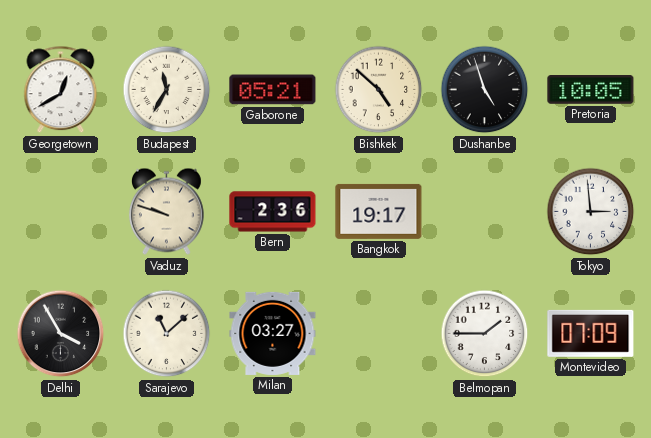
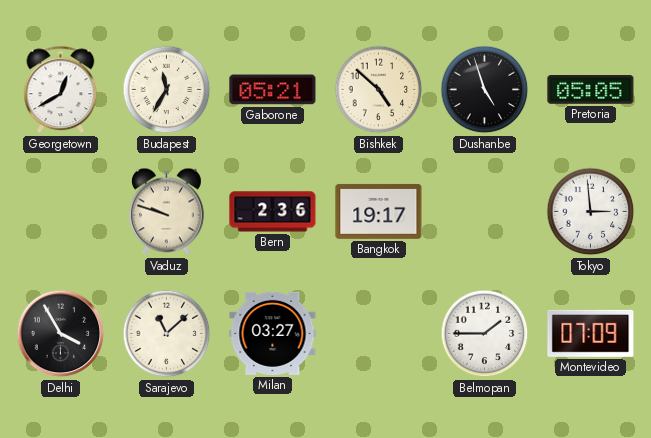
Pretoria: 10:05 -> 05:05
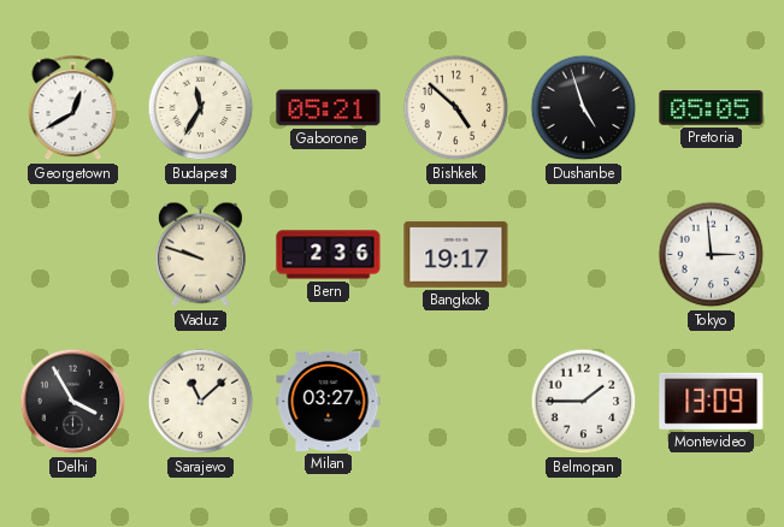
Montevideo: 07:09 -> 13:09
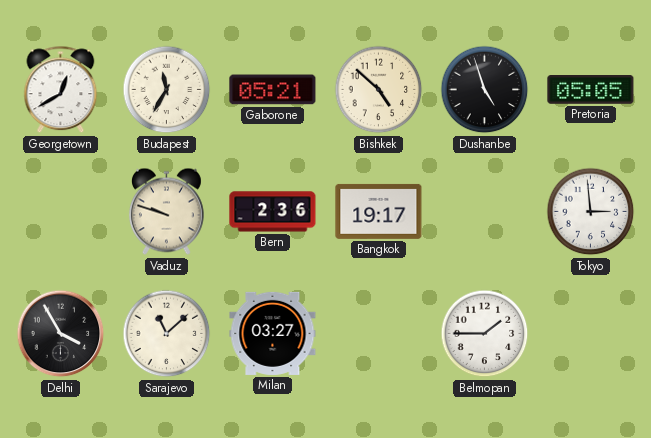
Montevideo: 13:09 -> none
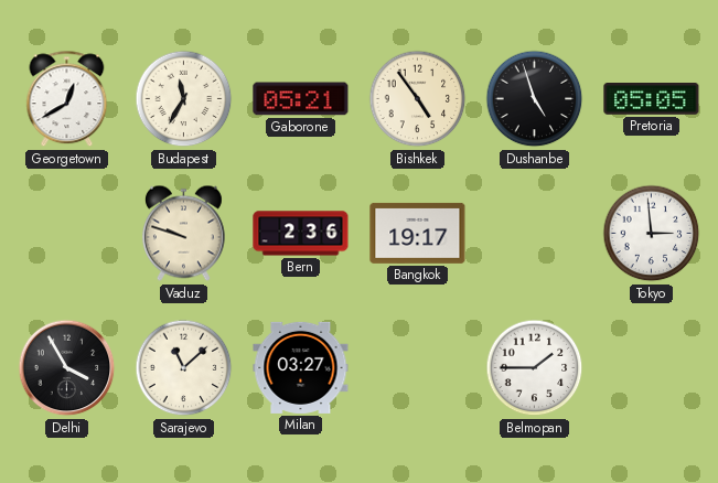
Bishkek: 4:52 -> 4:54
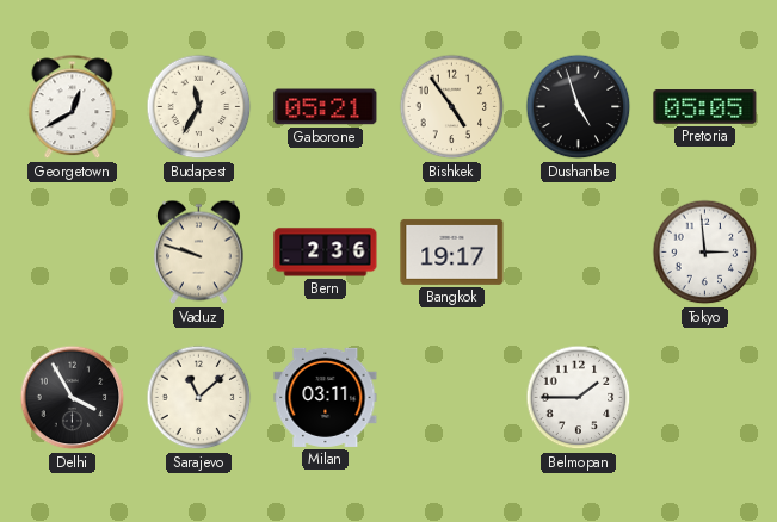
Milan: 03:27 -> 03:11
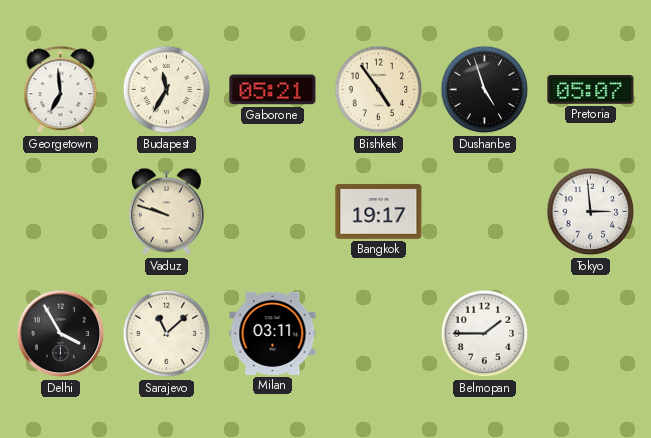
Georgetown: 12:40 -> 6:59
Pretoria: 05:05 -> 05:07
Bern: 2:36 -> none
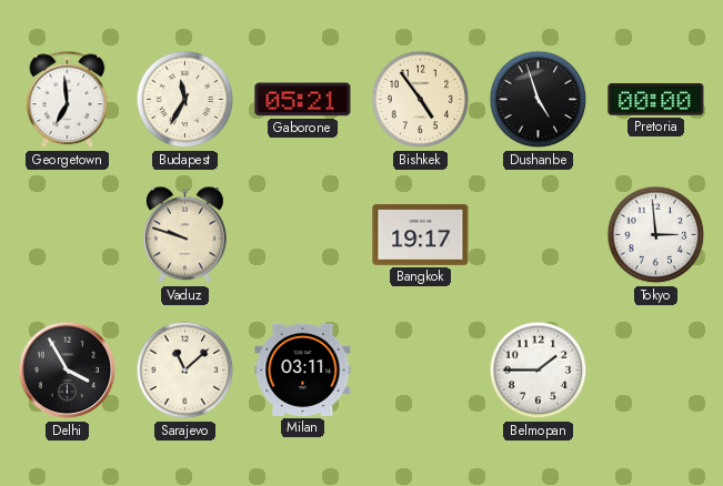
Pretoria: 05:07 -> 00:00
